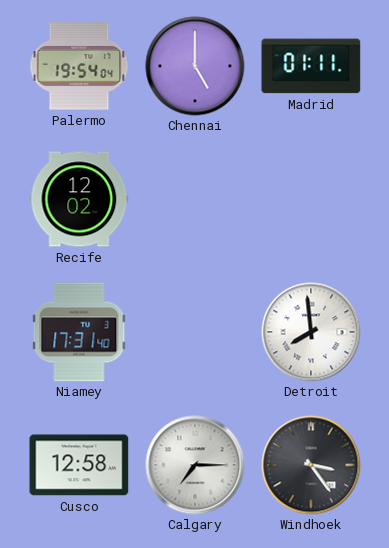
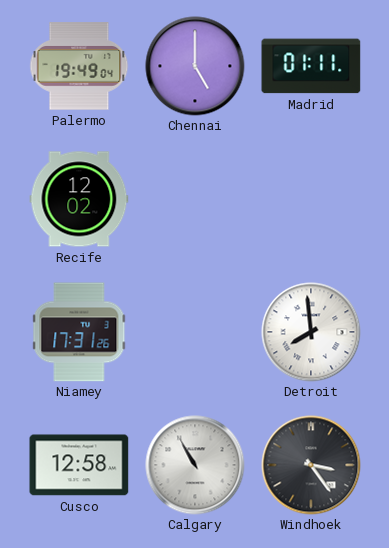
Palermo: 19:54 -> 19:49
Niamey: 17:31:40 -> 17:31:26
Calgary: 7:15 -> 10:55
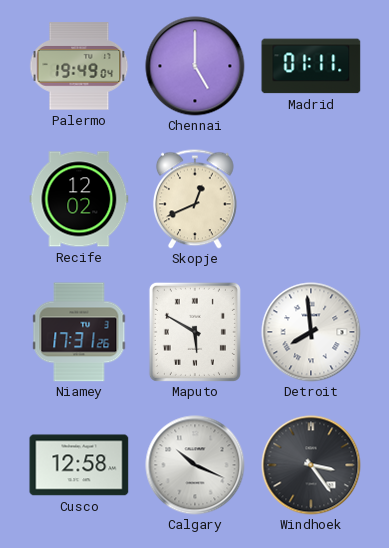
Skopje: none -> 12:41
Maputo: none -> 5:50
Calgary: 10:55 -> 10:19
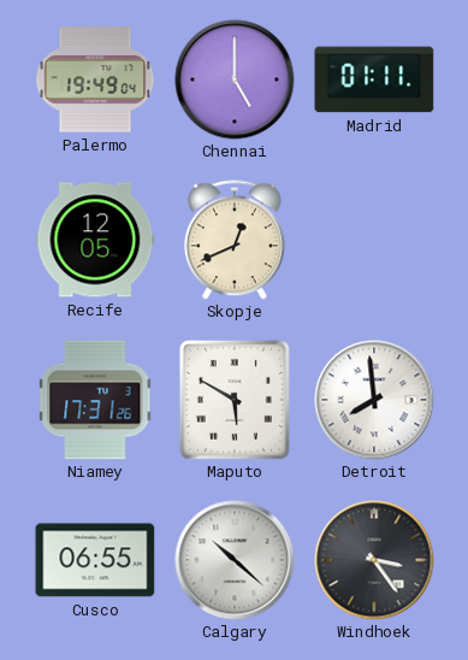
Recife: 12:02 -> 12:05
Cusco: 12:58 -> 06:55
Calgary: 10:19 -> 10:22
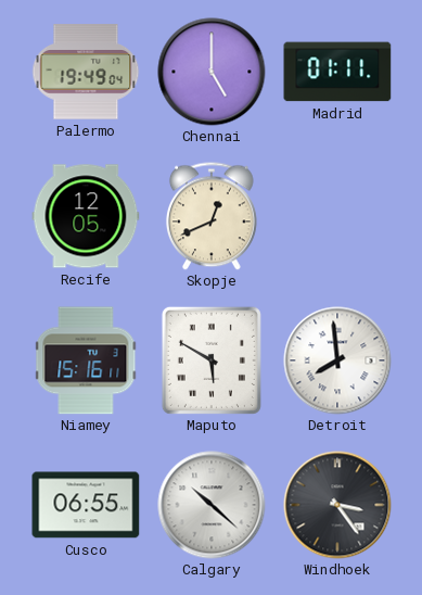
Niamey: 17:31 -> 15:16
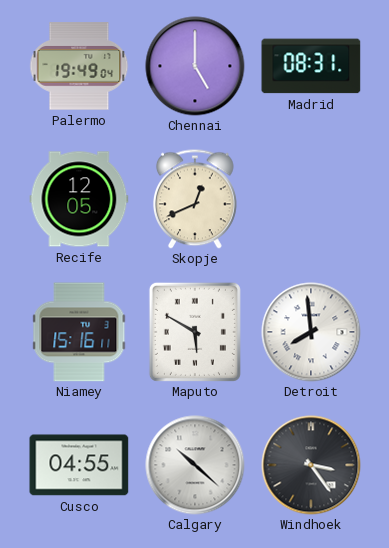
Madrid: 01:11 -> 08:31
Cusco: 06:55 -> 04:55
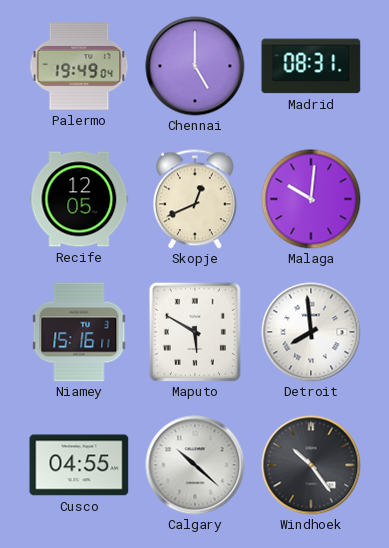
Malaga: none -> 10:01
Windhoek: 3:24 -> 10:24
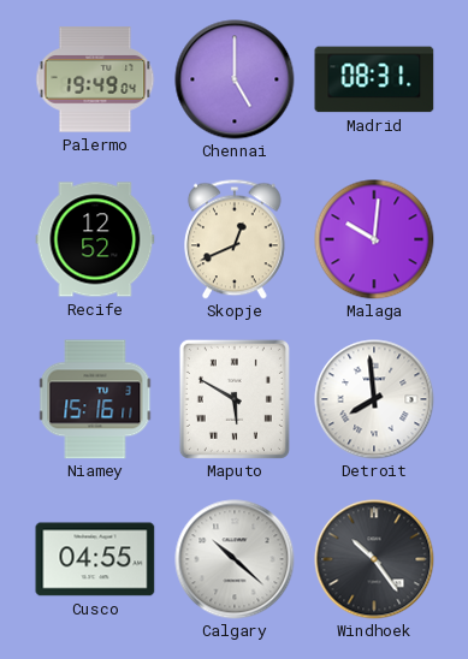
Recife: 12:05 -> 12:52
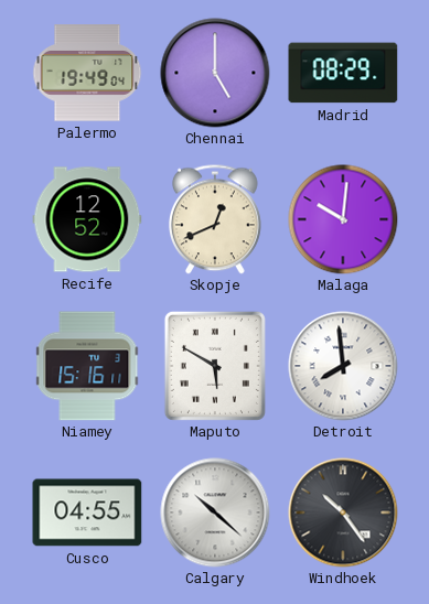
Madrid: 08:31 -> 08:29
